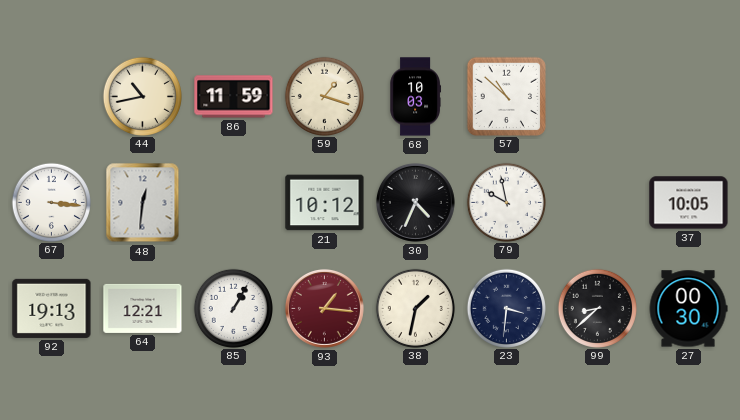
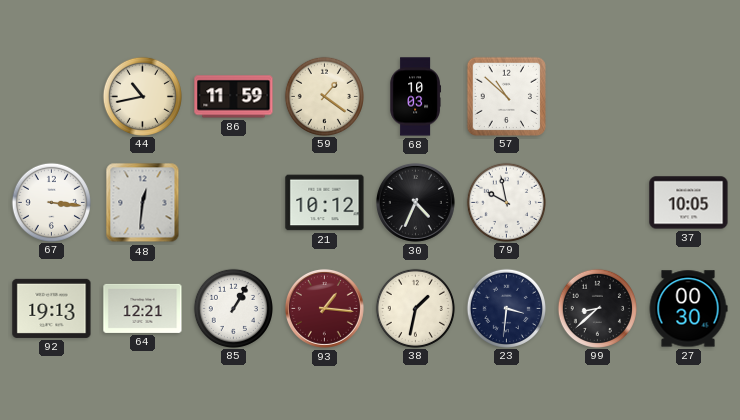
59: 1:18 -> 1:21
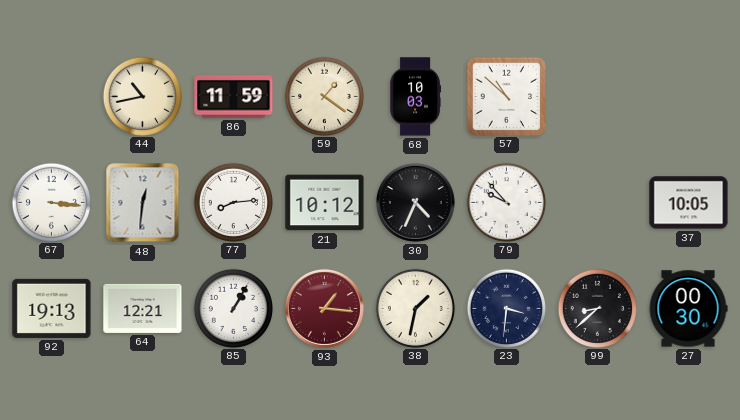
77: none -> 8:14
79: 9:58 -> 9:53
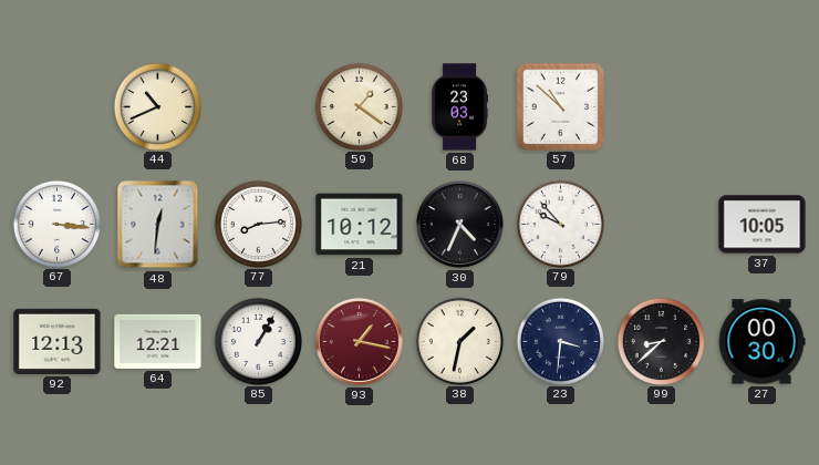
44: 10:43 -> 10:41
86: 11:59 -> none
68: 10:03 -> 23:03
92: 19:13 -> 12:13
93: 1:16 -> 1:17
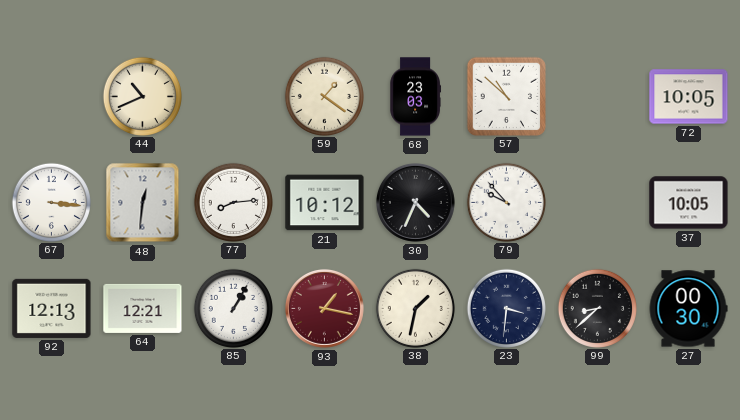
72: none -> 10:05
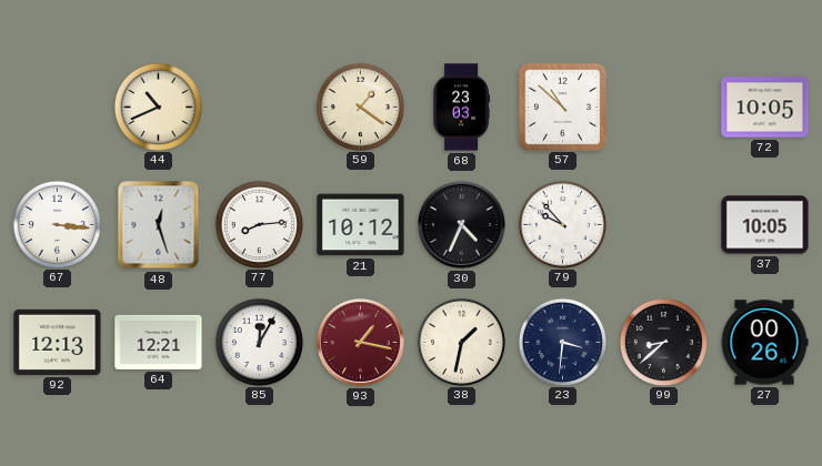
48: 12:31 -> 12:27
85: 1:05 -> 12:05
27: 00:30 -> 00:26
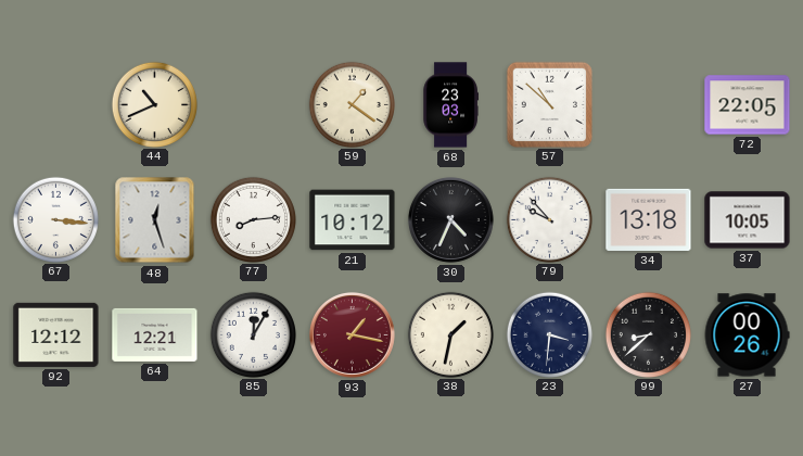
72: 10:05 -> 22:05
34: none -> 13:18
92: 12:13 -> 12:12
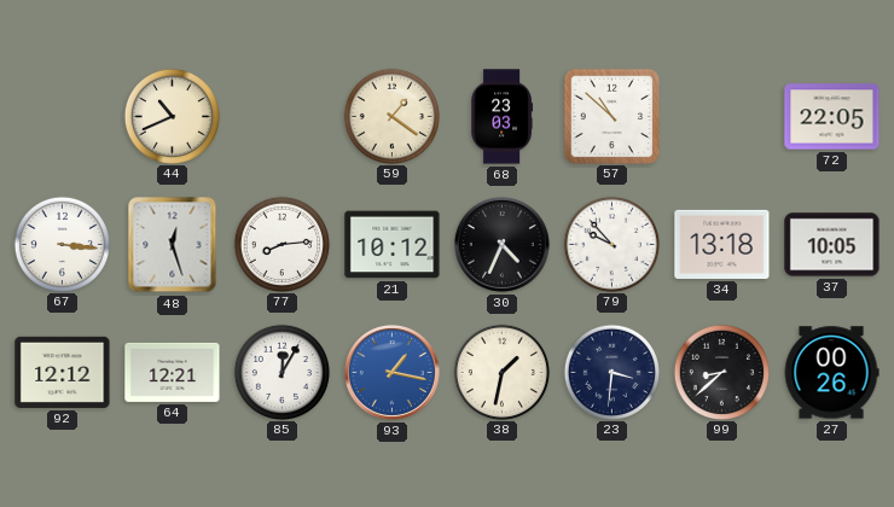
93 dial: burgundy -> blue
